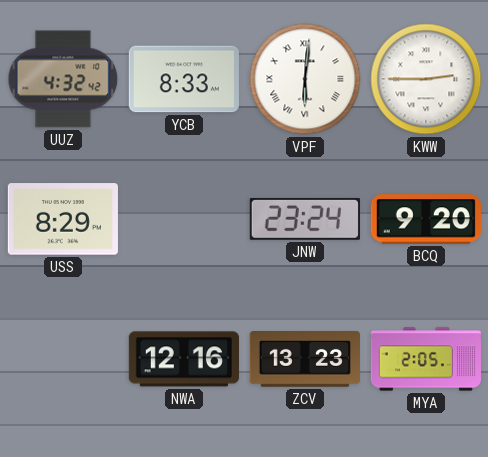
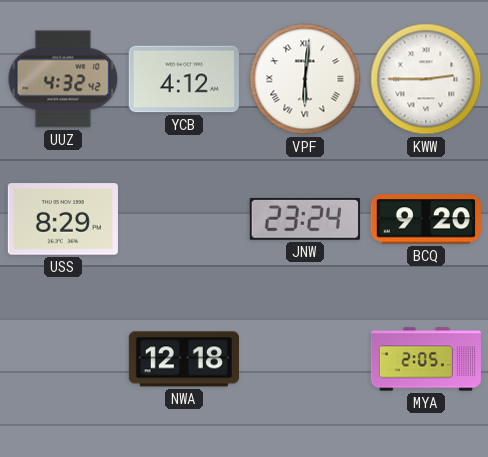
YCB: 8:33 -> 4:12
NWA: 12:16 -> 12:18
ZCV: 13:23 -> none
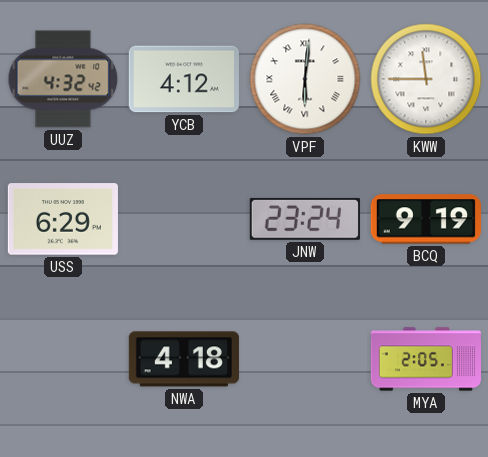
KWW: 2:45 -> 11:45
USS: 8:29 -> 6:29
BCQ: 9:20 -> 9:19
NWA: 12:18 -> 4:18
